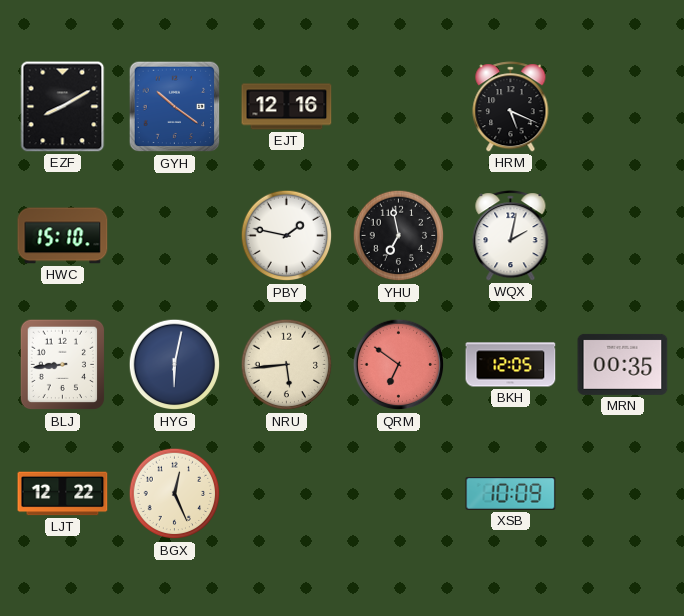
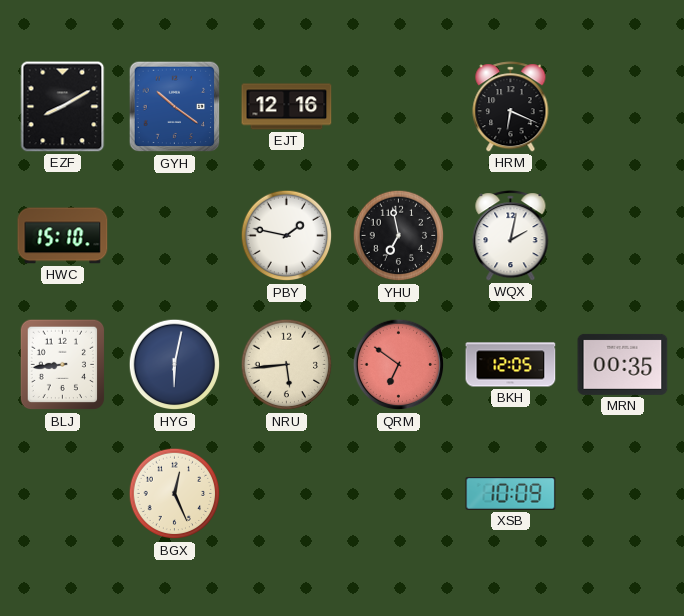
HRM: 5:19 -> 6:19
LJT: 12:22 -> none
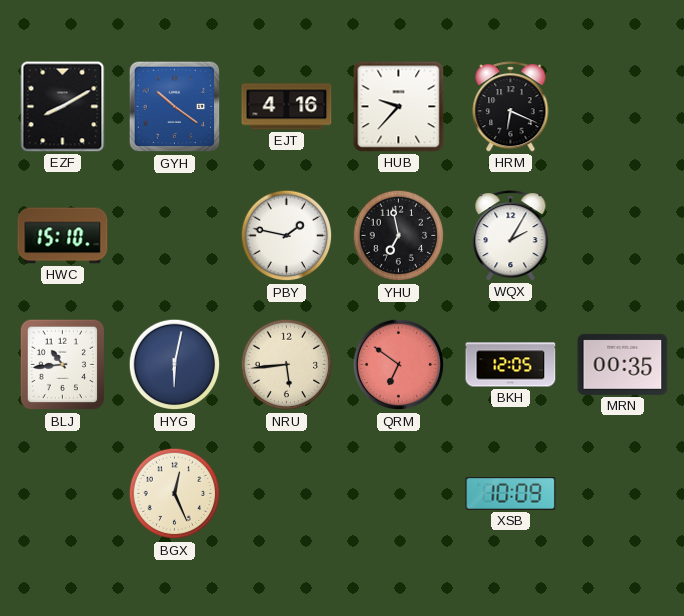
EJT: 12:16 -> 4:16
HUB: none -> 9:37
WQX: 2:02 -> 2:05
BLJ: 8:44 -> 10:44
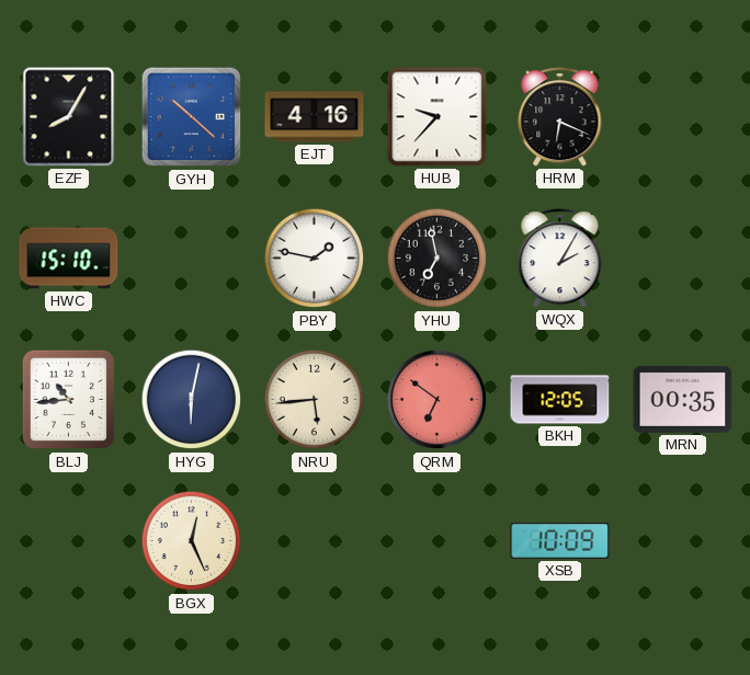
EZF: 8:10 -> 8:05
GYH: 10:21 -> 10:22
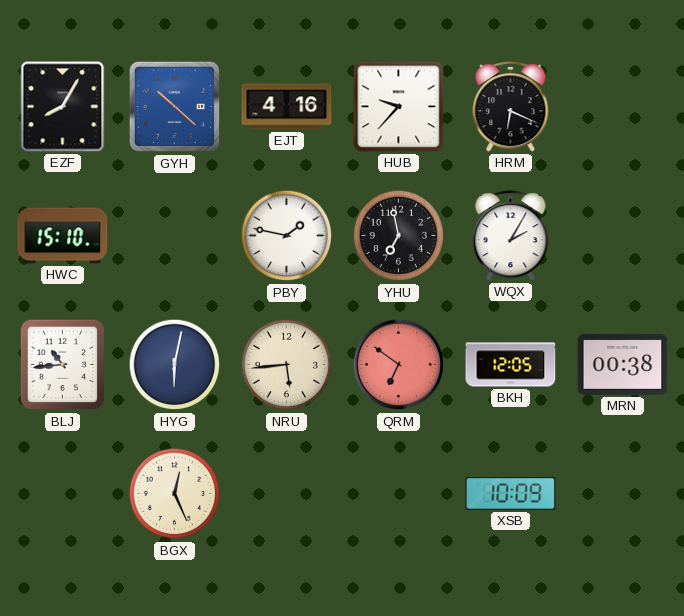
MRN: 00:35 -> 00:38
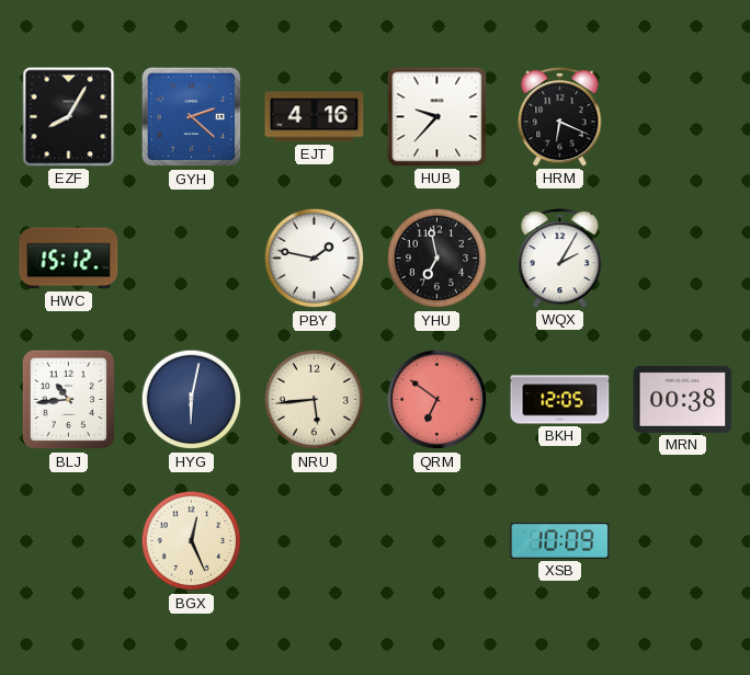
GYH: 10:22 -> 2:22
HWC: 15:10 -> 15:12
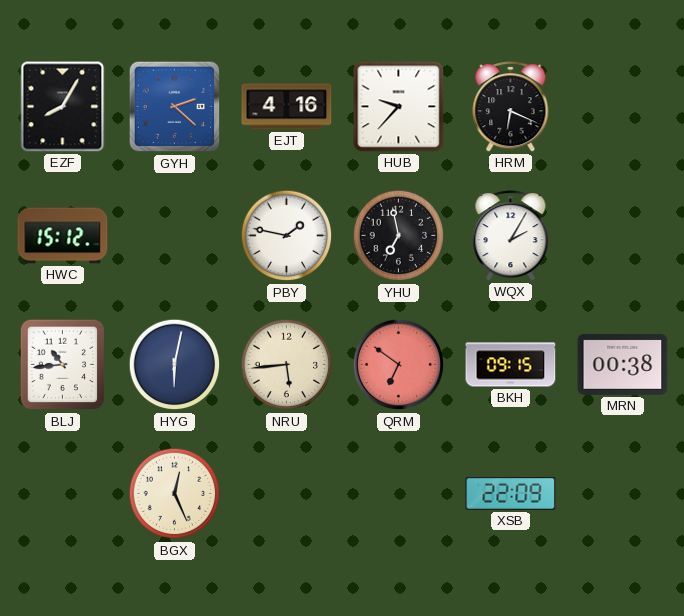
BKH: 12:05 -> 09:15
XSB: 10:09 -> 22:09
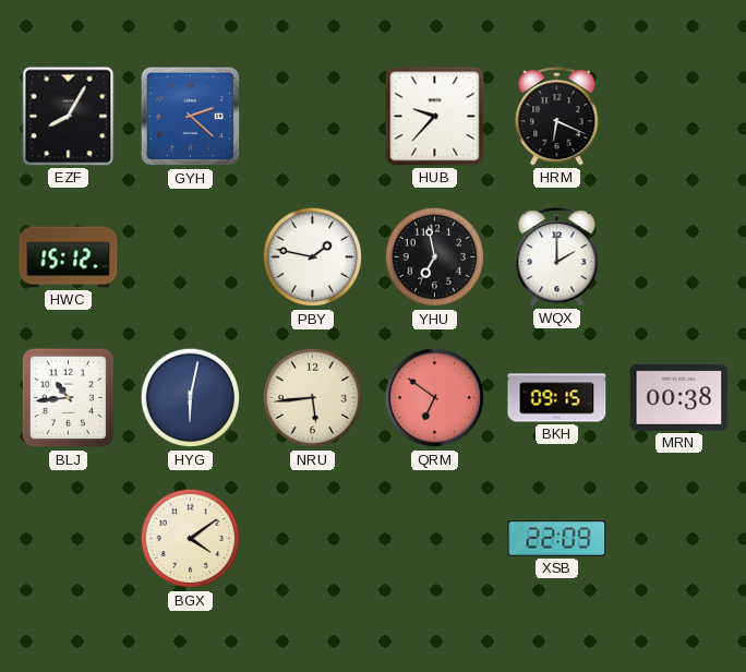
EJT: 4:16 -> none
WQX: 2:05 -> 2:00
BGX: 12:26 -> 4:09
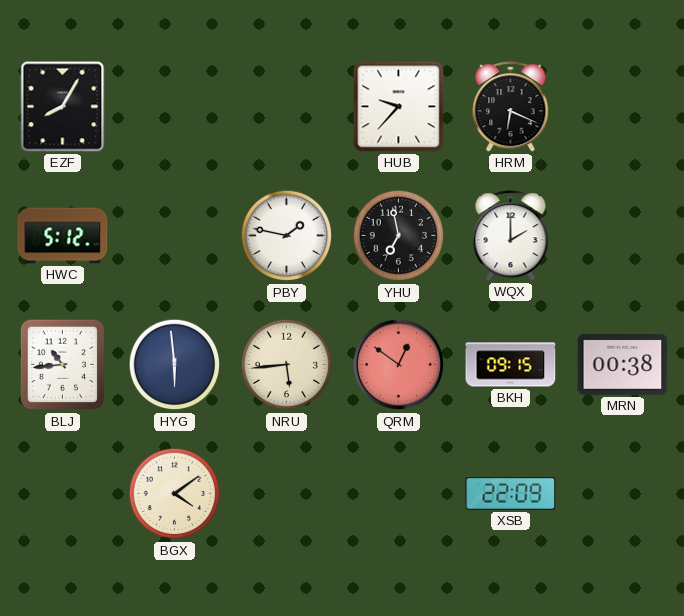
GYH: 2:22 -> none
HWC: 15:12 -> 5:12
HYG: 6:02 -> 5:59
QRM: 6:51 -> 12:51
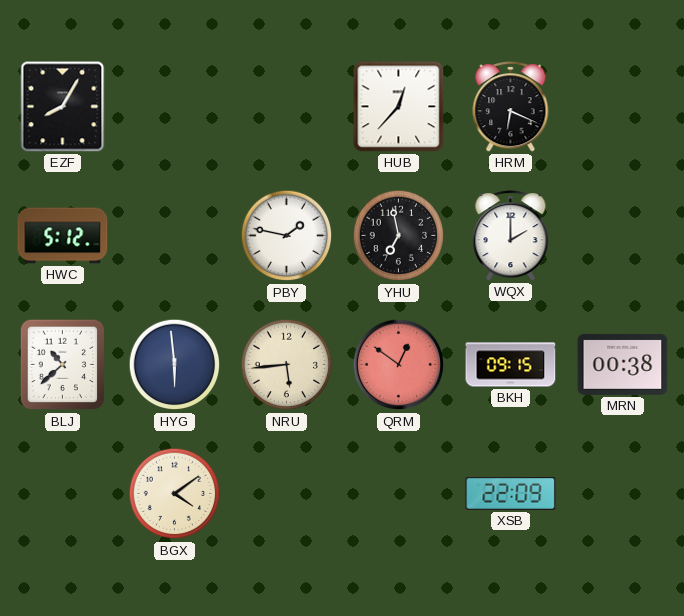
HUB: 9:37 -> 12:37
BLJ: 10:44 -> 10:38
